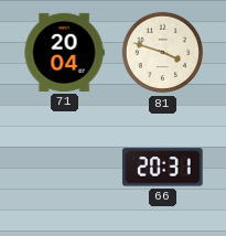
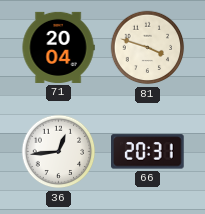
36: none -> 12:44
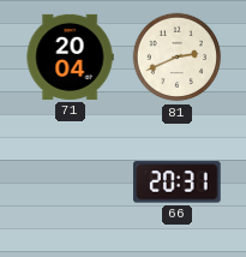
81: 3:48 -> 2:41
36: 12:44 -> none
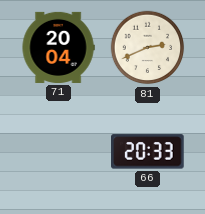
66: 20:31 -> 20:33
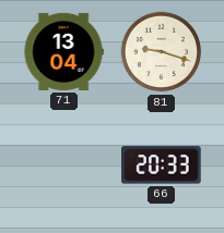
71: 20:04 -> 13:04
81: 2:41 -> 9:18
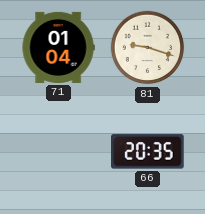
71: 13:04 -> 01:04
66: 20:33 -> 20:35
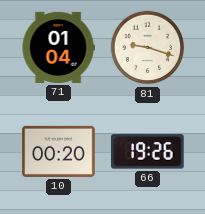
10: none -> 00:20
66: 20:35 -> 19:26
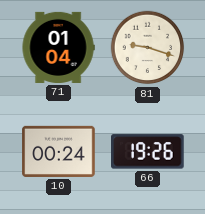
10: 00:20 -> 00:24
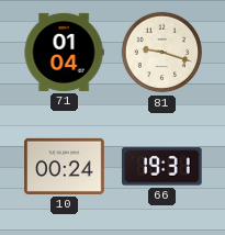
66: 19:26 -> 19:31
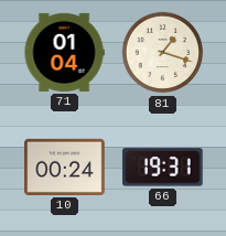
81: 9:18 -> 1:18
